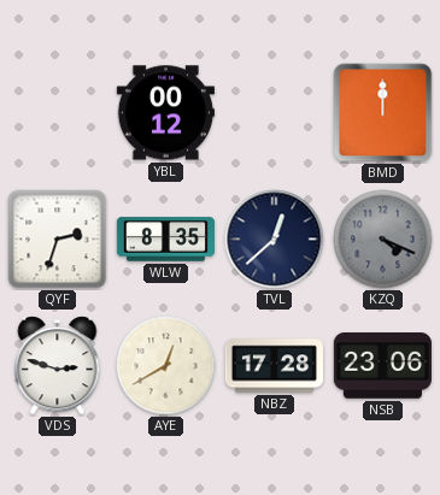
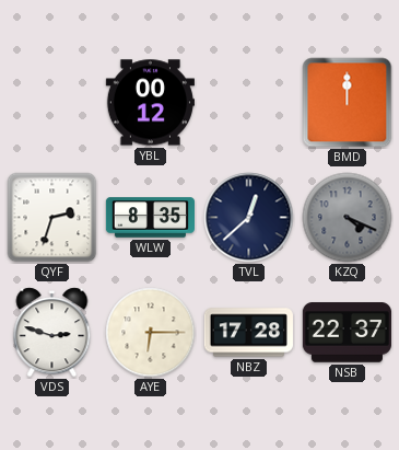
AYE: 12:40 -> 6:15
NSB: 23:06 -> 22:37
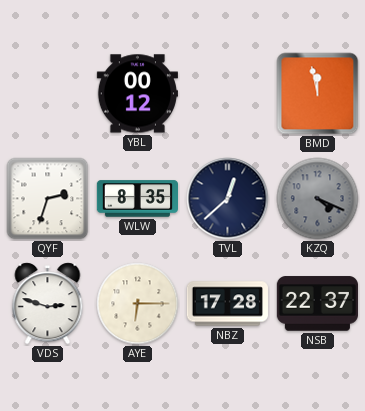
BMD: 12:00 -> 11:58
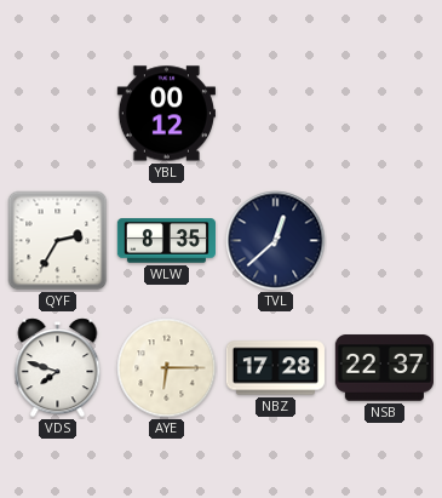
BMD: 11:58 -> none
QYF: 2:33 -> 2:35
KZQ: 4:19 -> none
VDS: 2:48 -> 7:48
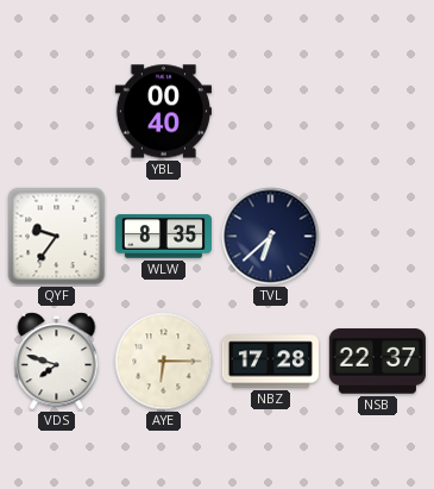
YBL: 00:12 -> 00:40
QYF: 2:35 -> 9:36
TVL: 12:38 -> 6:38
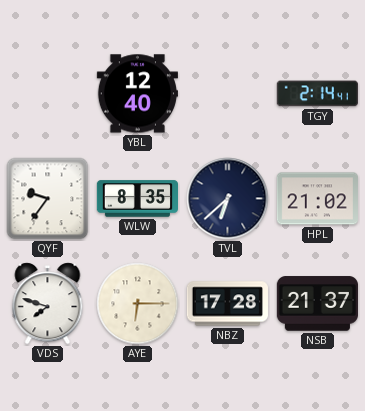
YBL: 00:40 -> 12:40
TGY: none -> 2:14
HPL: none -> 21:02
NSB: 22:37 -> 21:37
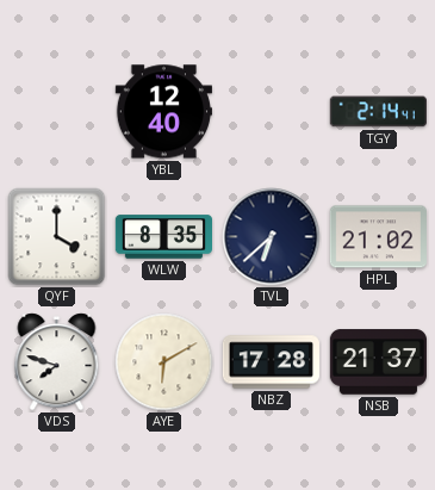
QYF: 9:36 -> 4:00
AYE: 6:15 -> 6:10
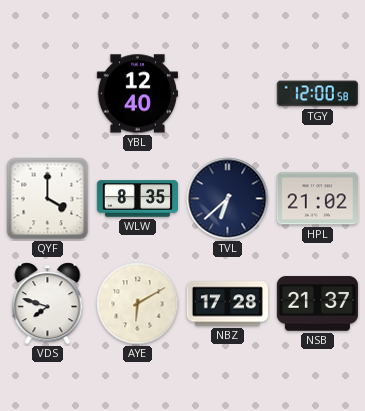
TGY: 2:14 -> 12:00
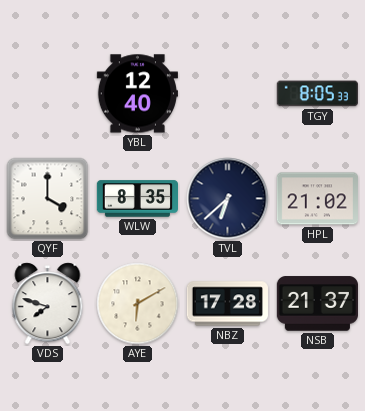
TGY: 12:00 -> 8:05
